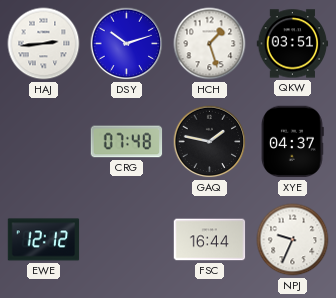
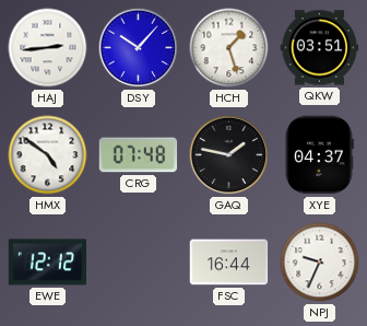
DSY: 10:12 -> 10:07
HMX: none -> 4:51
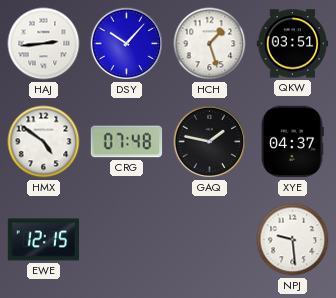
EWE: 12:12 -> 12:15
FSC: 16:44 -> none
NPJ: 9:34 -> 9:29
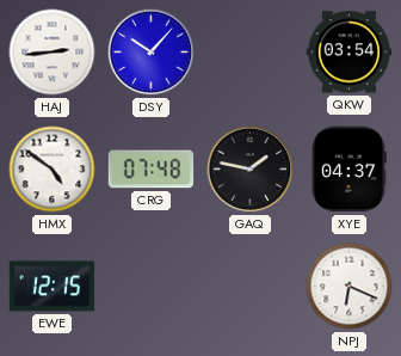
HCH: 1:27 -> none
QKW: 03:51 -> 03:54
NPJ: 9:29 -> 6:19
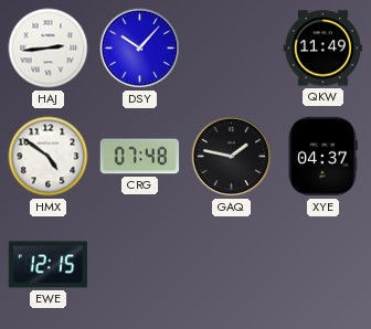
QKW: 03:54 -> 11:49
NPJ: 6:19 -> none
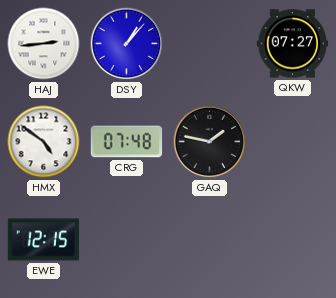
DSY: 10:07 -> 1:07
QKW: 11:49 -> 07:27
XYE: 04:37 -> none
